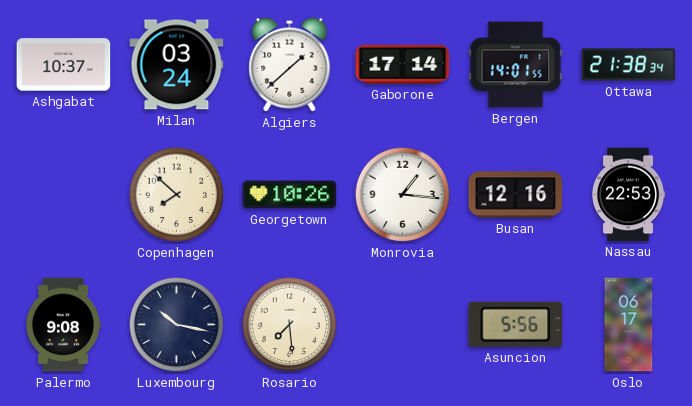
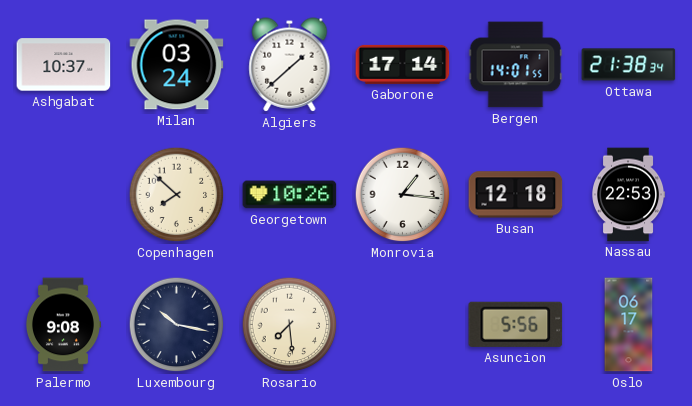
Busan: 12:16 -> 12:18
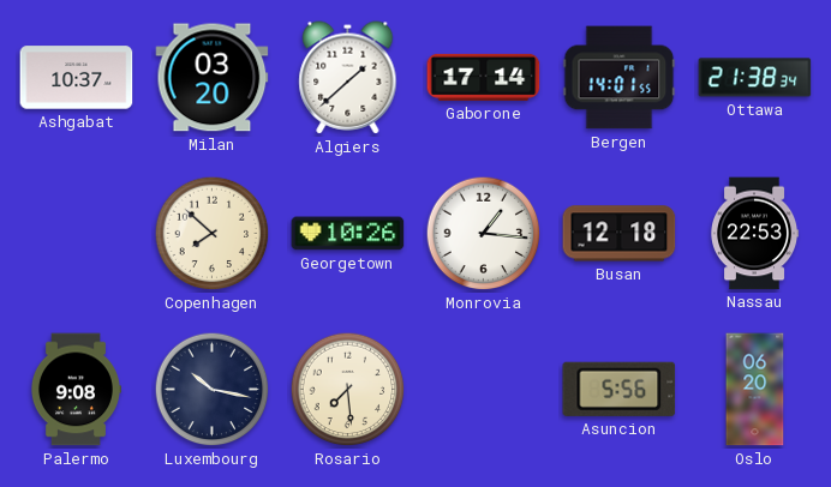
Milan: 03:24 -> 03:20
Oslo: 06:17 -> 06:20
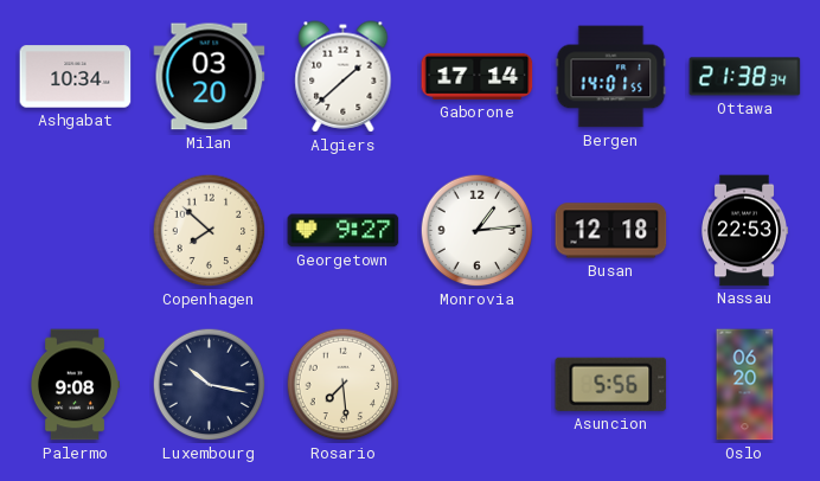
Ashgabat: 10:37 -> 10:34
Georgetown: 10:26 -> 9:27
Monrovia: 1:16 -> 1:14
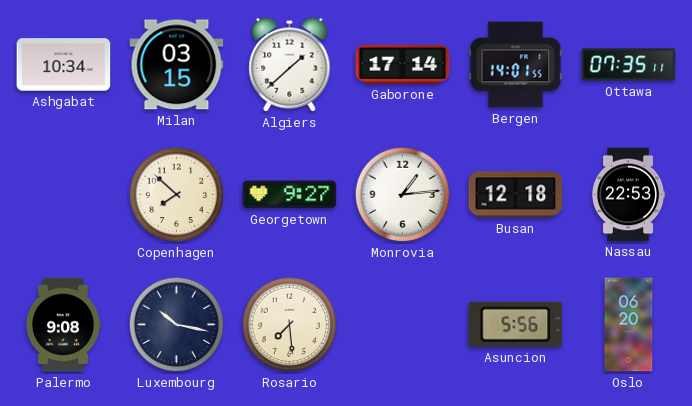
Milan: 03:20 -> 03:15
Ottawa: 21:38 -> 07:35
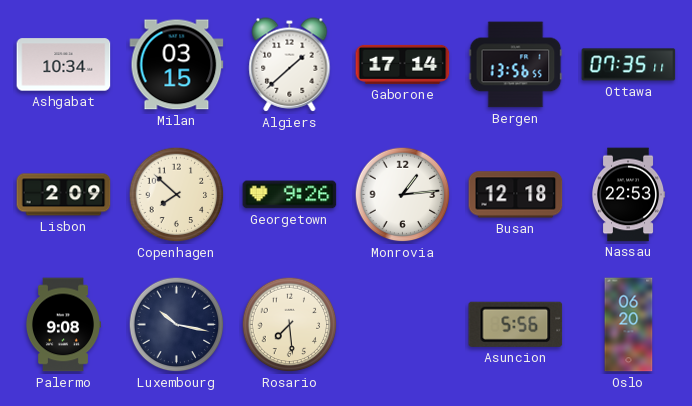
Bergen: 14:01 -> 13:56
Lisbon: none -> 2:09
Georgetown: 9:27 -> 9:26
